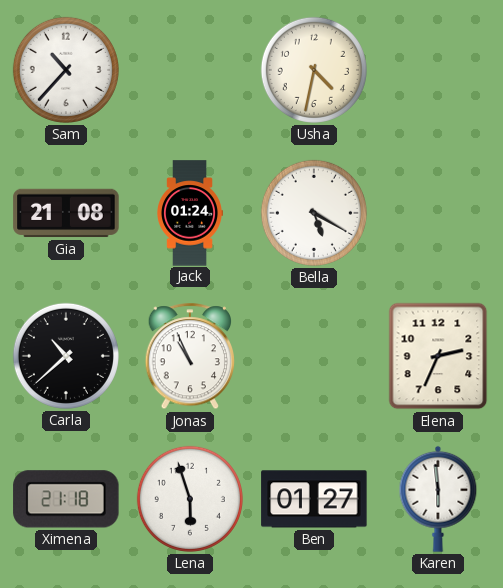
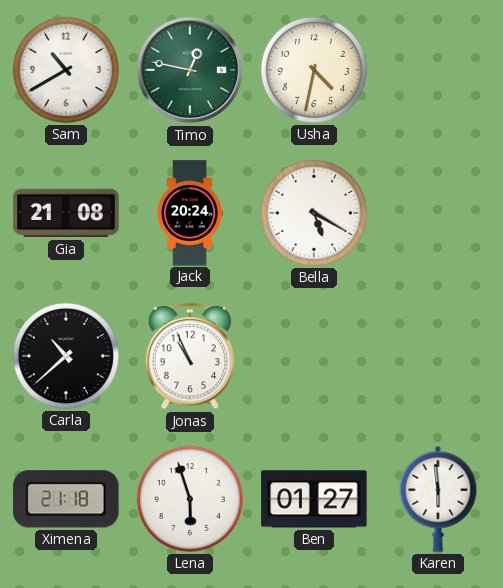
Sam: 10:37 -> 10:40
Timo: none -> 12:47
Jack: 01:24 -> 20:24
Elena: 2:34 -> none
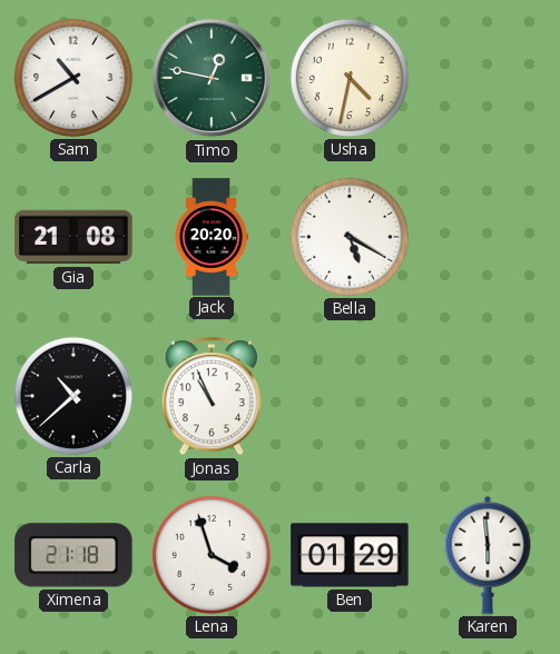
Jack: 20:24 -> 20:20
Lena: 5:57 -> 3:57
Ben: 01:27 -> 01:29
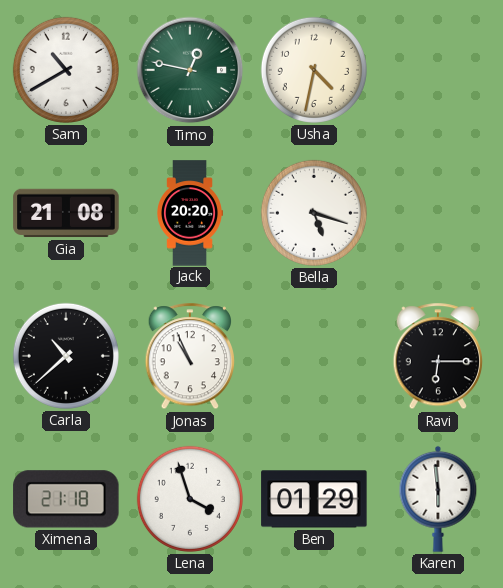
Bella: 5:20 -> 5:18
Ravi: none -> 6:15
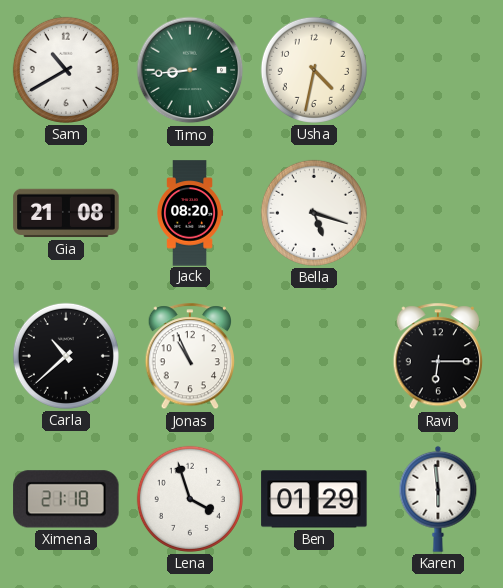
Timo: 12:47 -> 8:44
Jack: 20:20 -> 08:20
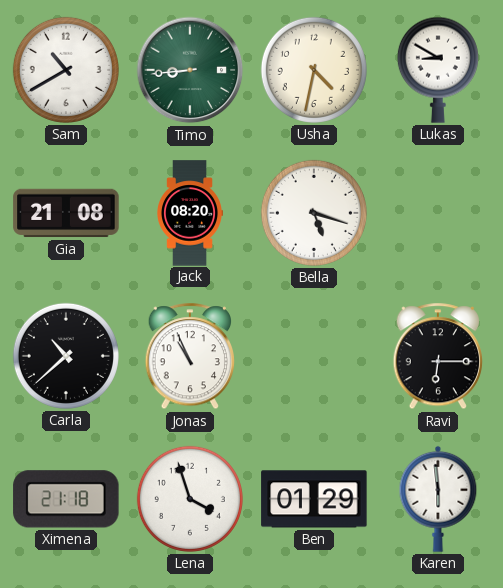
Lukas: none -> 8:50
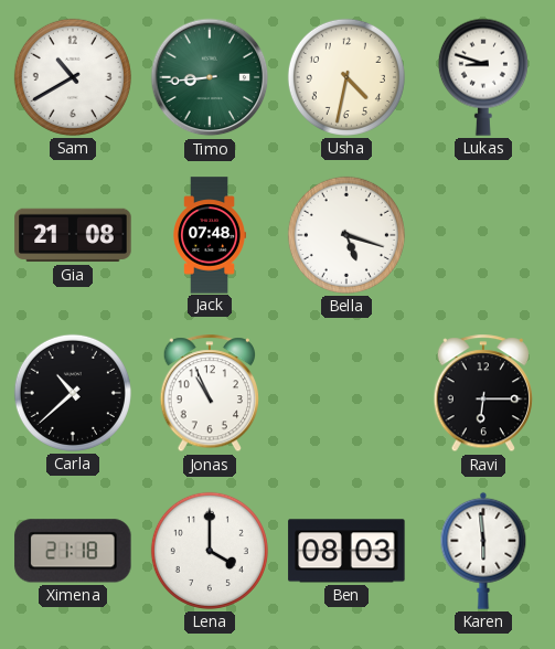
Lukas: 8:50 -> 8:48
Jack: 08:20 -> 07:48
Lena: 3:57 -> 4:00
Ben: 01:29 -> 08:03
